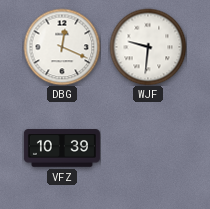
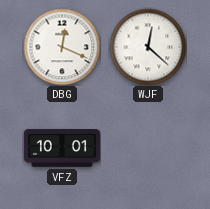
WJF: 9:31 -> 12:22
VFZ: 10:39 -> 10:01
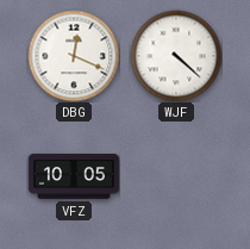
WJF: 12:22 -> 4:22
VFZ: 10:01 -> 10:05
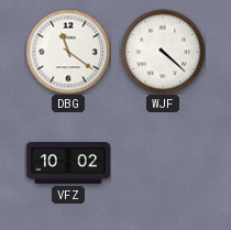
DBG: 12:19 -> 11:21
VFZ: 10:05 -> 10:02
